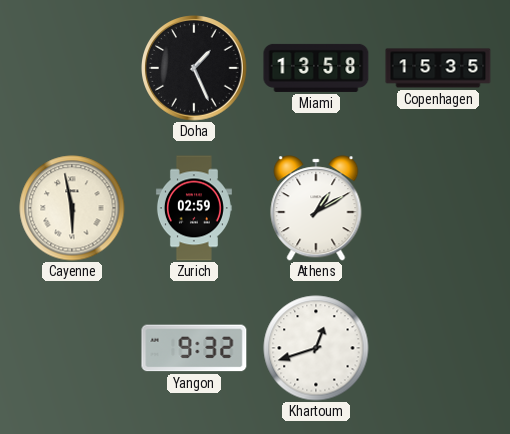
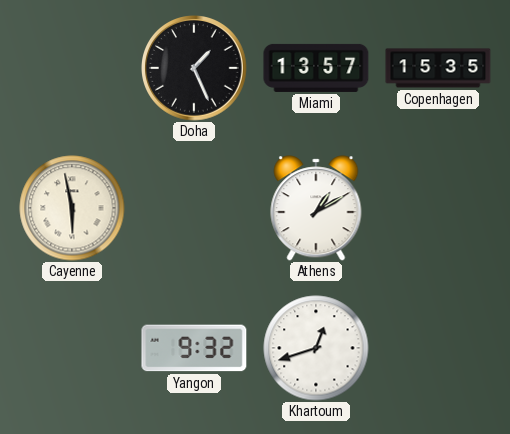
Miami: 13:58 -> 13:57
Zurich: 02:59 -> none
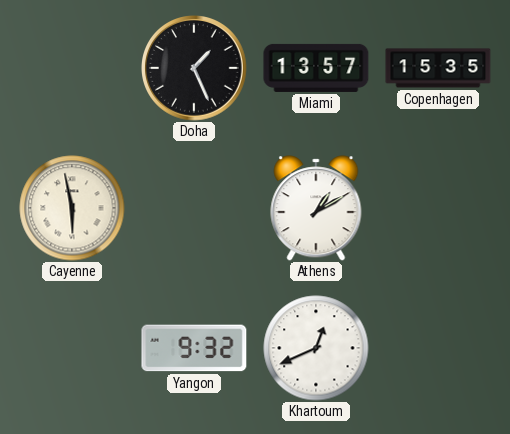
Khartoum: 12:42 -> 12:41
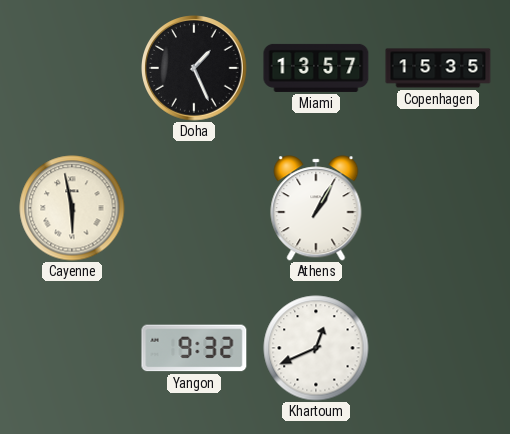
Athens: 1:10 -> 1:05
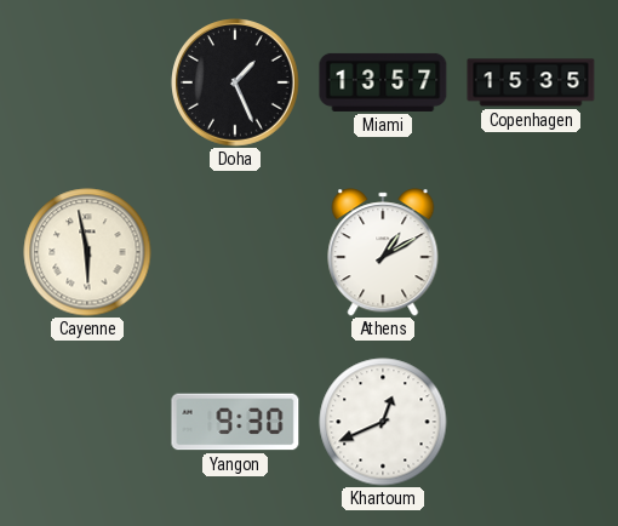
Athens: 1:05 -> 1:10
Yangon: 9:32 -> 9:30
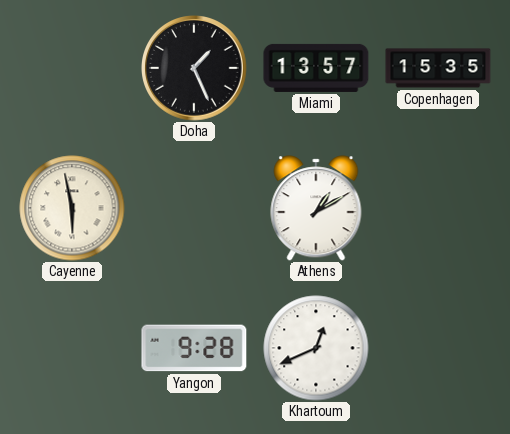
Yangon: 9:30 -> 9:28
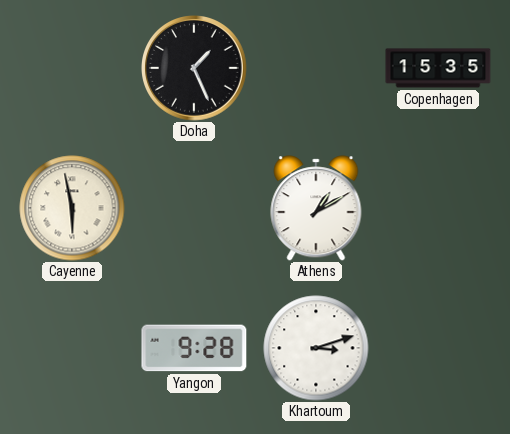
Miami: 13:57 -> none
Khartoum: 12:41 -> 3:12
